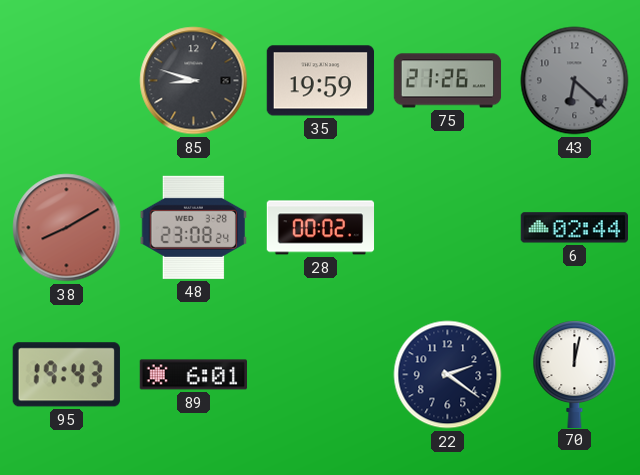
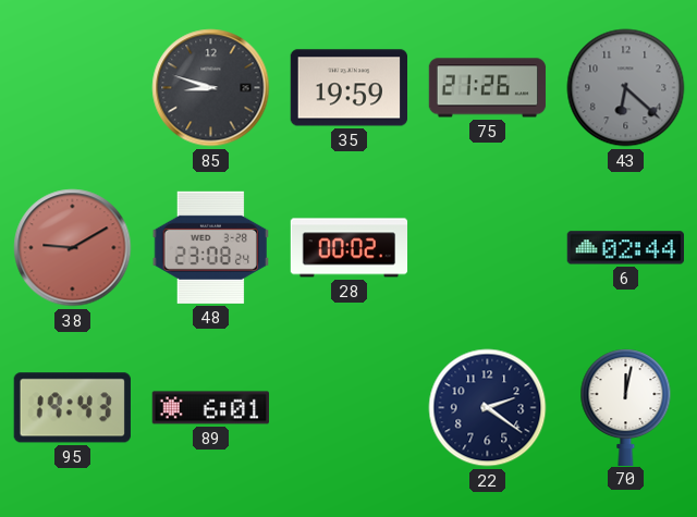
38: 8:10 -> 9:10
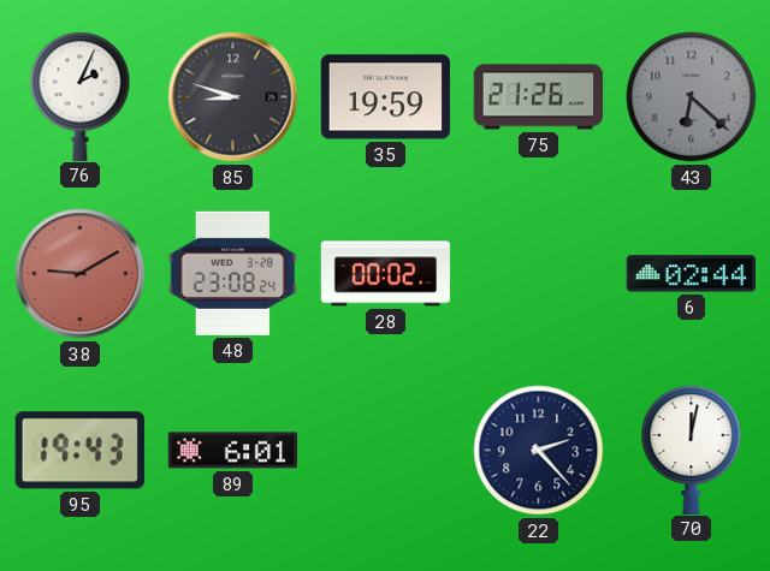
76: none -> 2:04
22: 2:21 -> 2:23
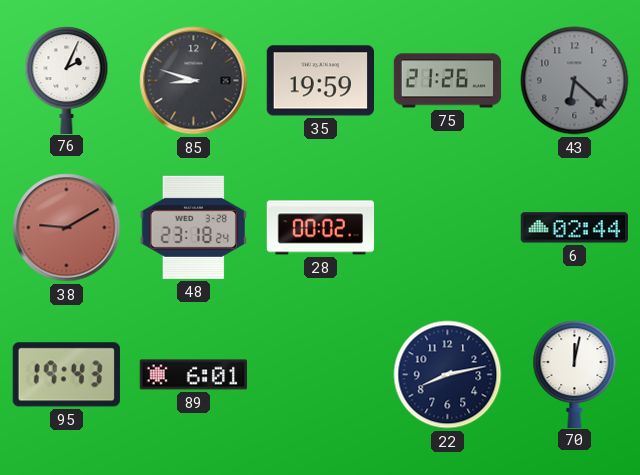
48: 23:08 -> 23:18
22: 2:23 -> 8:13
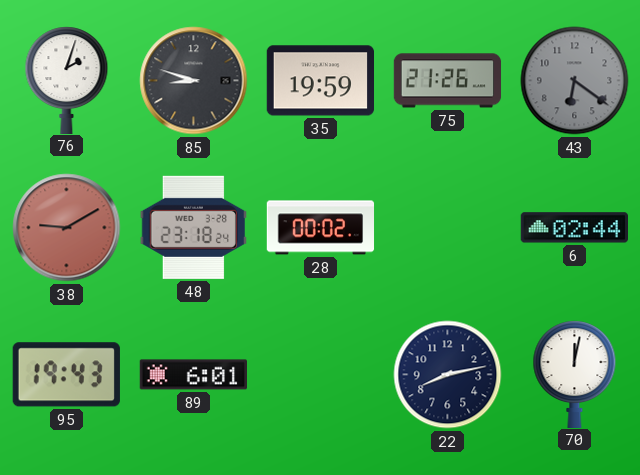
76: 2:04 -> 2:03
43: 6:22 -> 6:21
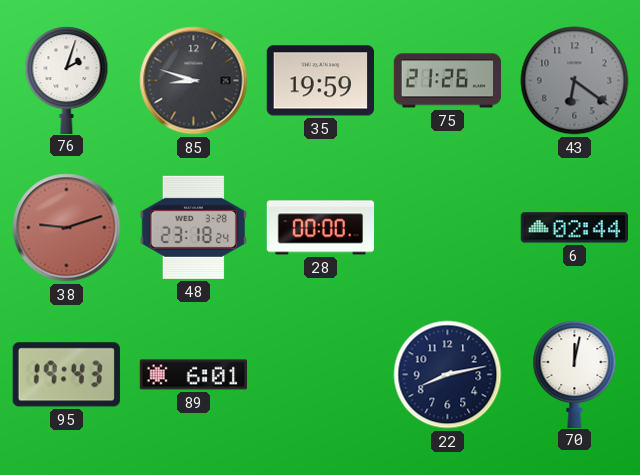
38: 9:10 -> 9:12
28: 00:02 -> 00:00
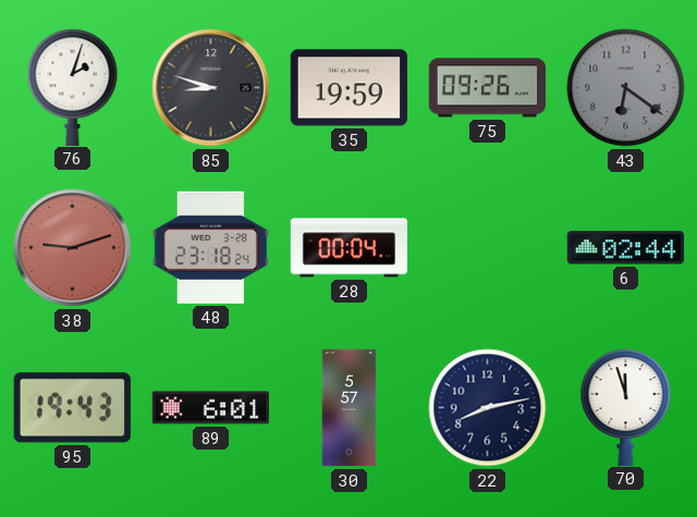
75: 21:26 -> 09:26
28: 00:00 -> 00:04
30: none -> 5:57
70: 12:02 -> 11:57
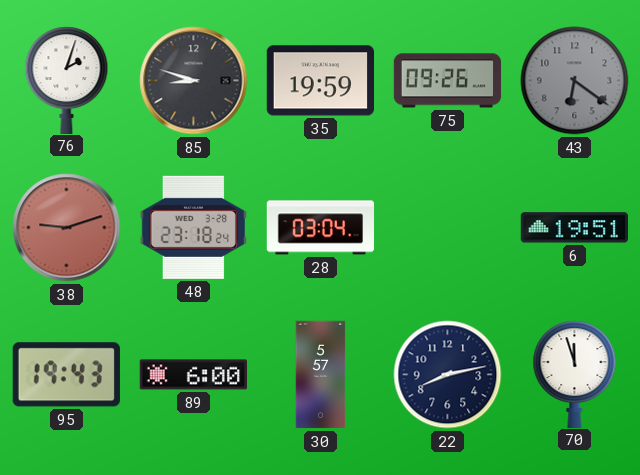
28: 00:04 -> 03:04
6: 02:44 -> 19:51
89: 6:01 -> 6:00
